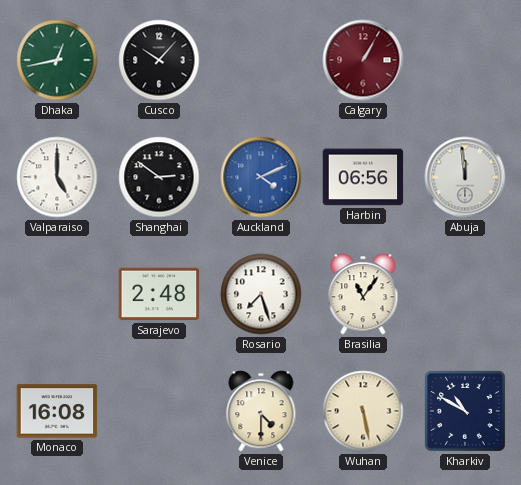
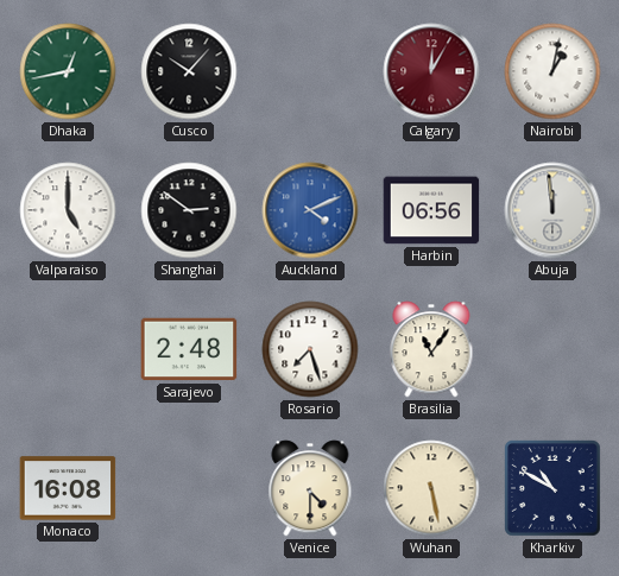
Calgary: 1:05 -> 12:05
Nairobi: none -> 1:02
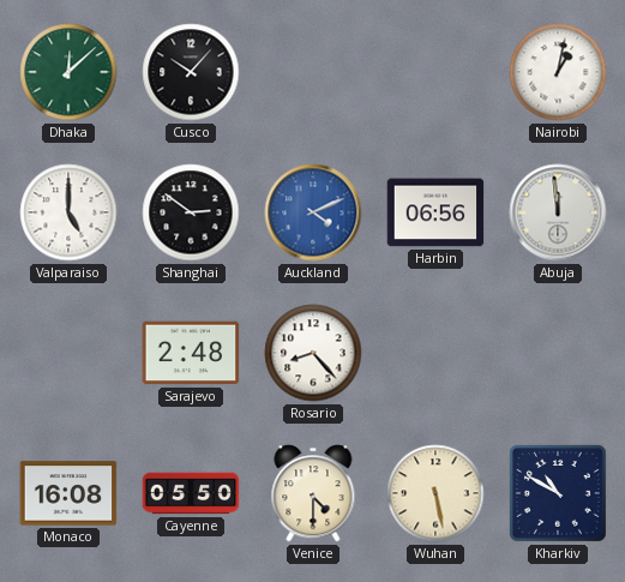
Dhaka: 12:43 -> 12:08
Calgary: 12:05 -> none
Rosario: 7:27 -> 8:23
Brasilia: 11:06 -> none
Cayenne: none -> 05:50
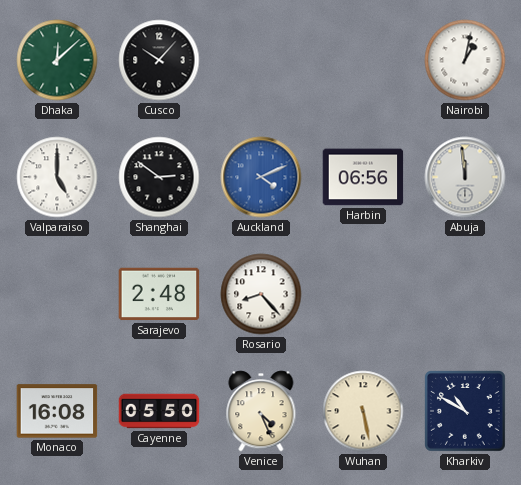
Venice: 4:30 -> 4:26
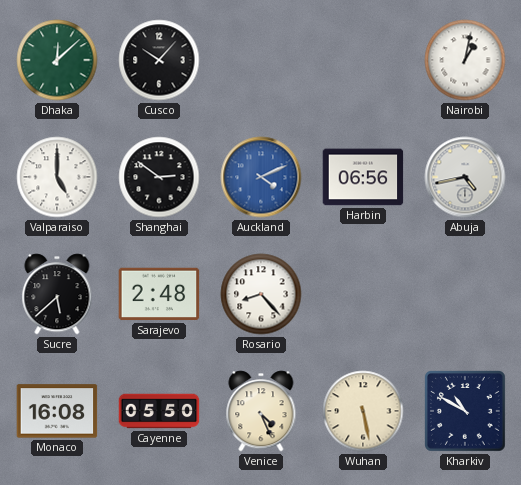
Abuja: 11:59 -> 4:43
Sucre: none -> 5:38
